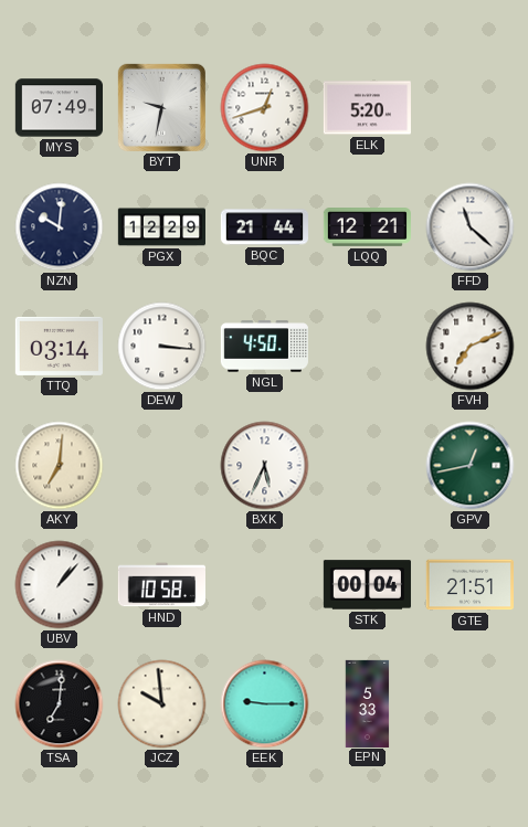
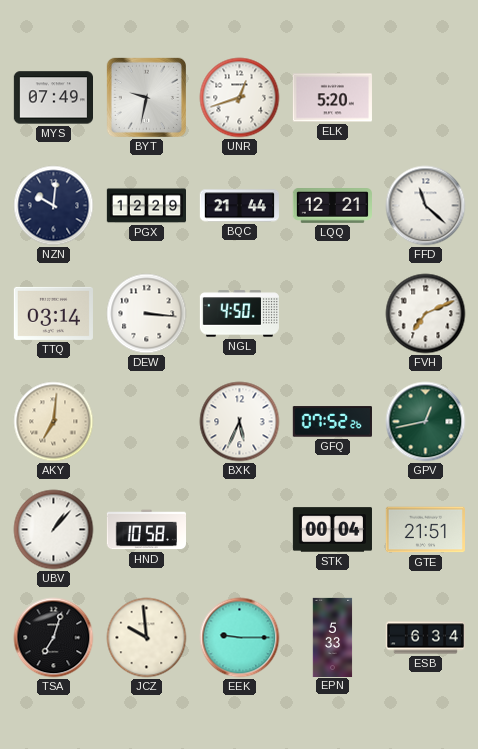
GFQ: none -> 07:52
TSA: 7:01 -> 7:03
ESB: none -> 6:34
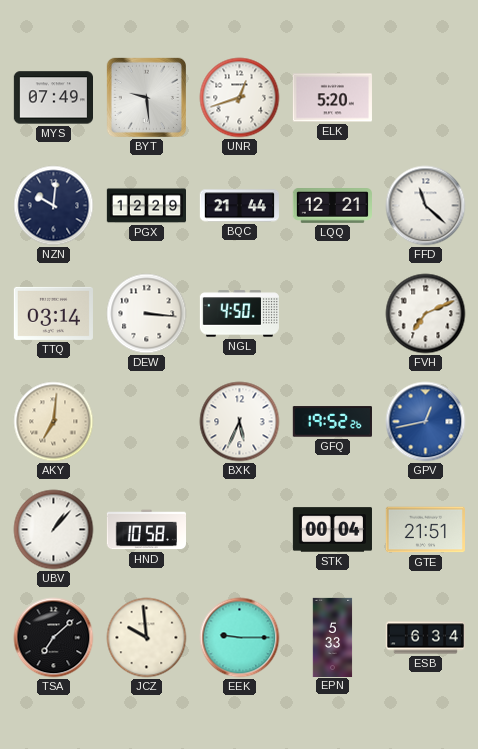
BYT: 9:32 -> 9:29
GFQ: 07:52 -> 19:52
GPV dial: green -> blue
TSA: 7:03 -> 7:08
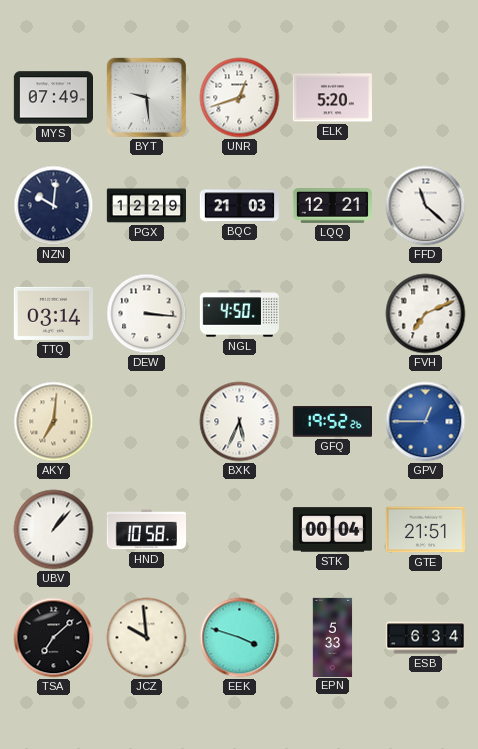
BQC: 21:44 -> 21:03
GPV: 12:43 -> 12:45
EEK: 9:15 -> 3:48
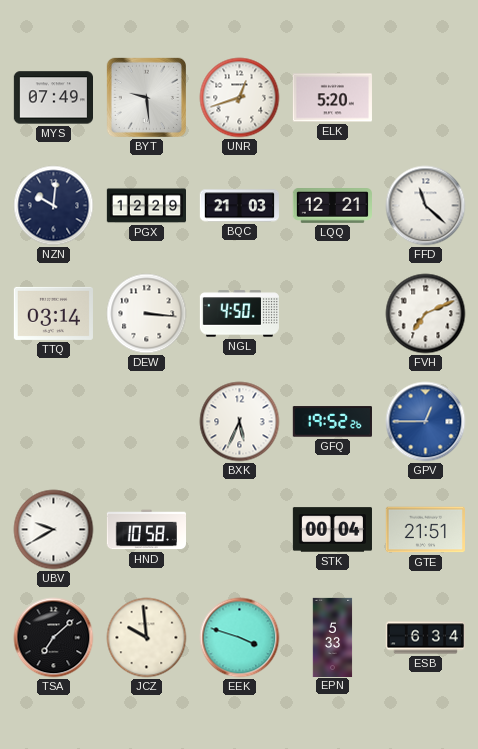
AKY: 7:01 -> none
UBV: 1:07 -> 9:40
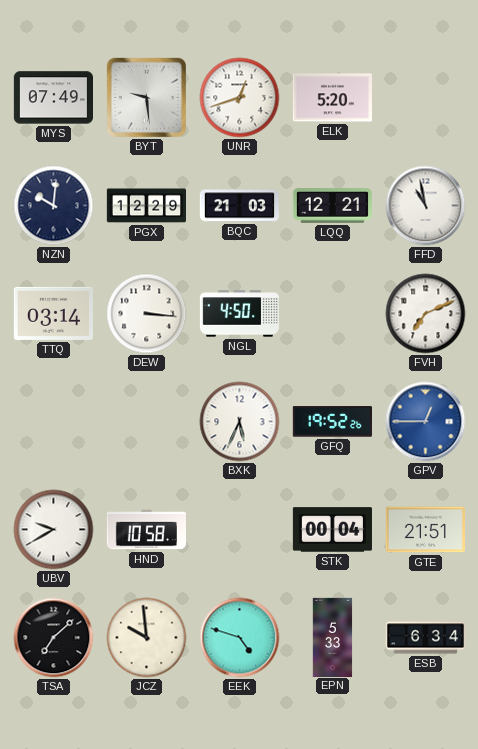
FFD: 11:22 -> 10:58
EEK: 3:48 -> 4:48
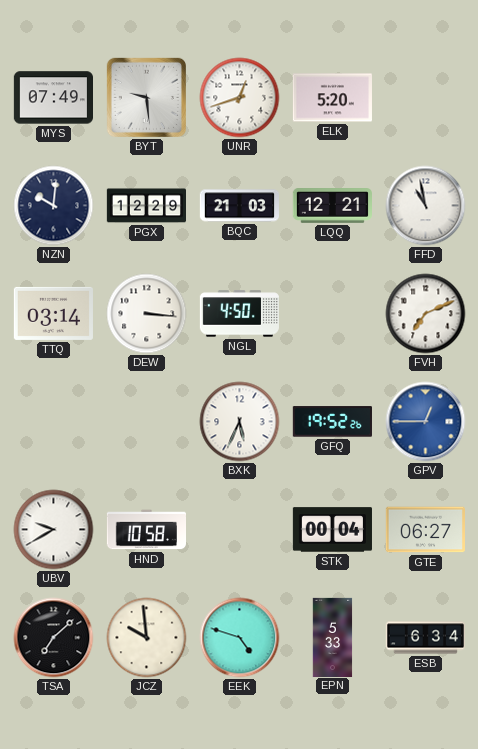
GTE: 21:51 -> 06:27
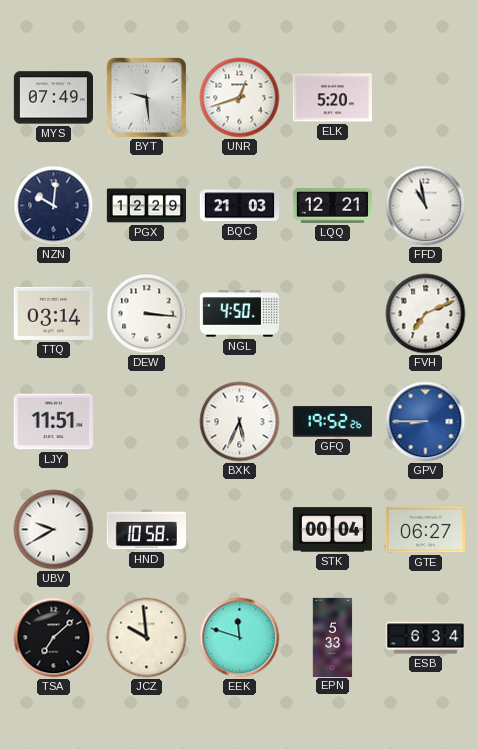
LJY: none -> 11:51
GPV: 12:45 -> 8:45
EEK: 4:48 -> 11:48
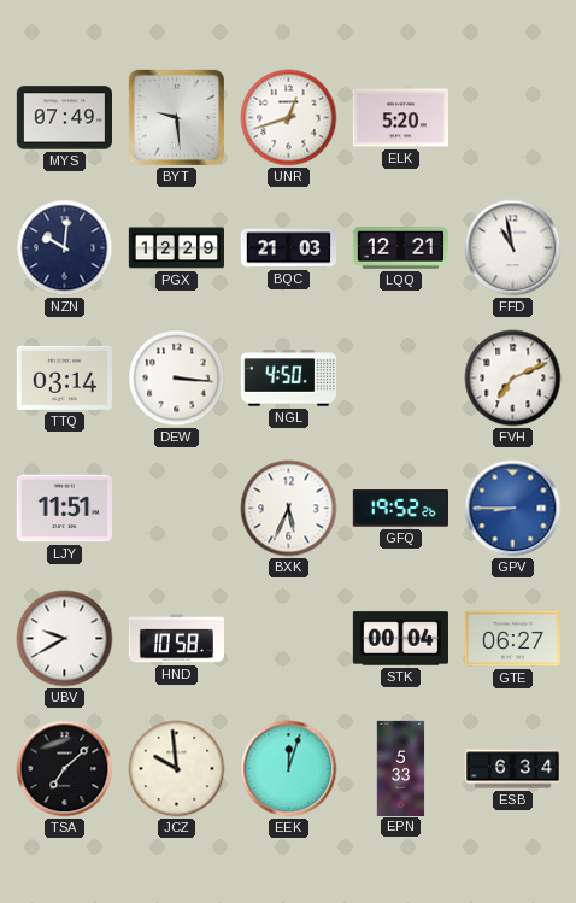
EEK: 11:48 -> 12:03
